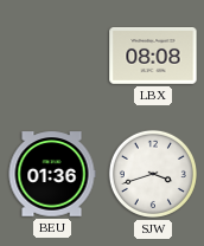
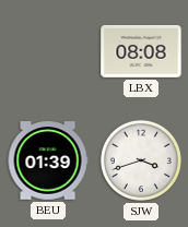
BEU: 01:36 -> 01:39
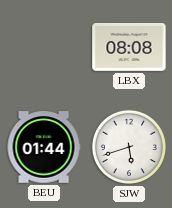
BEU: 01:39 -> 01:44
SJW: 3:42 -> 5:42
